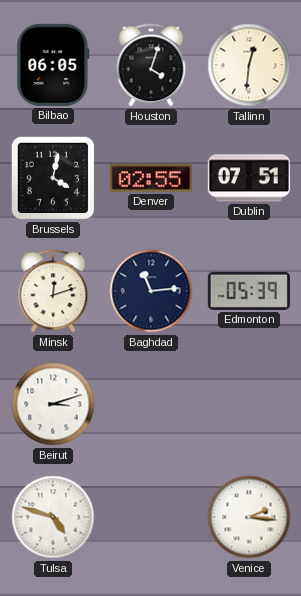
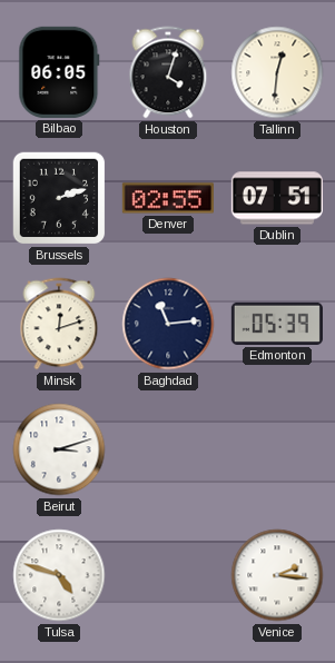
Brussels: 4:02 -> 2:12
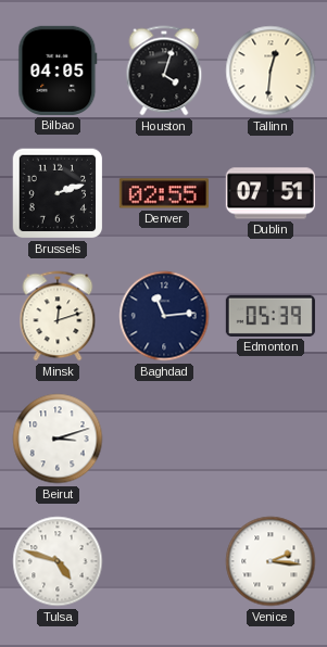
Bilbao: 06:05 -> 04:05
